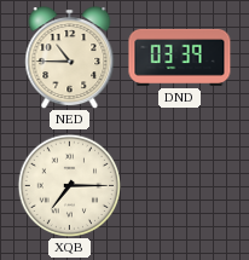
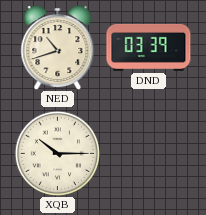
NED: 10:45 -> 10:42
XQB: 7:15 -> 10:15
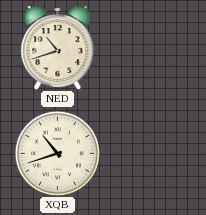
DND: 03:39 -> none
XQB: 10:15 -> 10:42
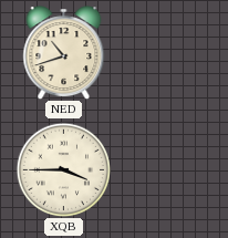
XQB: 10:42 -> 3:45
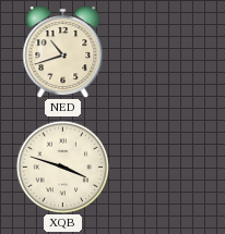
XQB: 3:45 -> 3:48
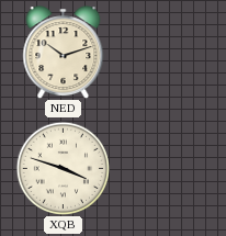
NED: 10:42 -> 10:12
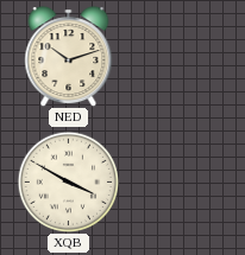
XQB: 3:48 -> 3:50
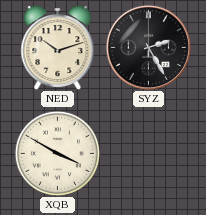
SYZ: none -> 2:25
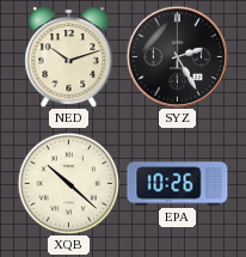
XQB: 3:50 -> 10:22
EPA: none -> 10:26
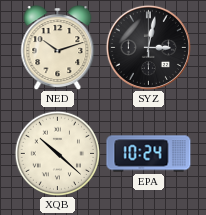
SYZ: 2:25 -> 3:02
EPA: 10:26 -> 10:24
